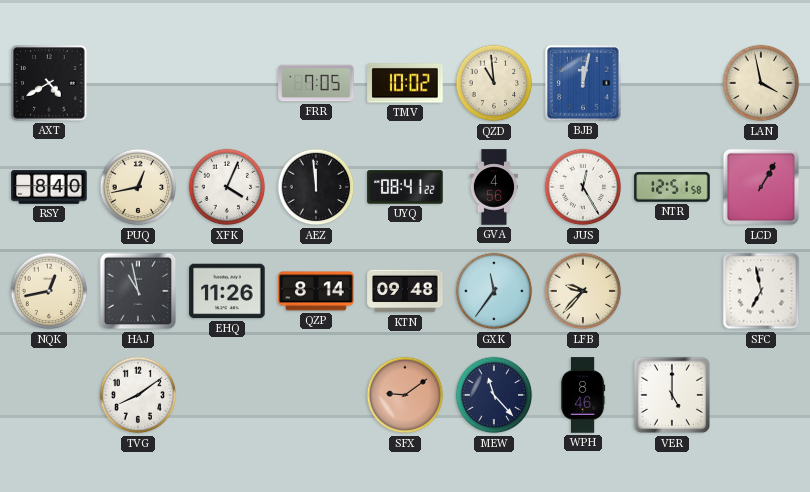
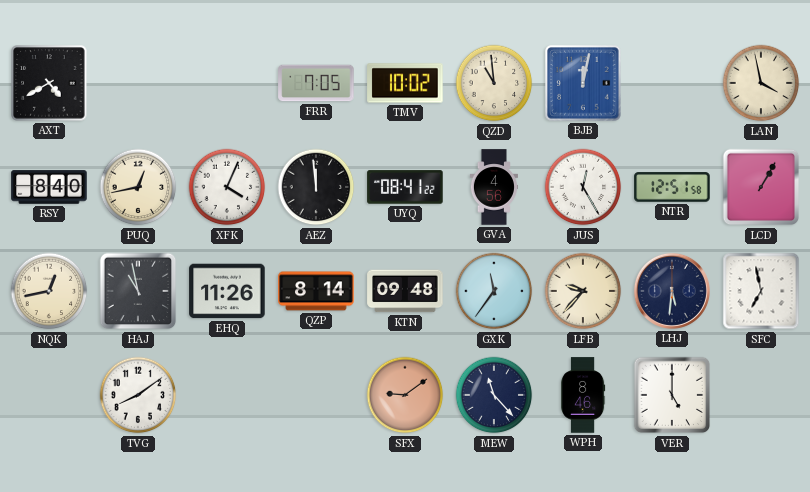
LHJ: none -> 5:31
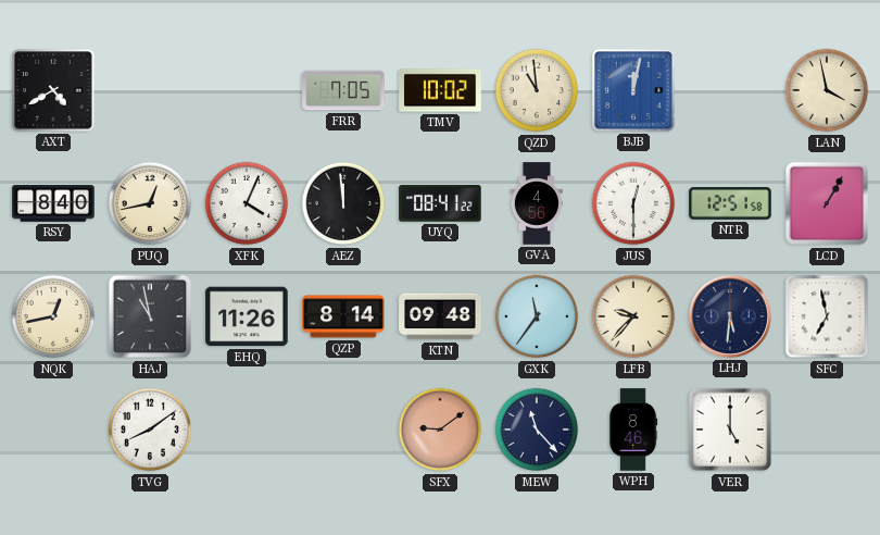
JUS: 12:25 -> 12:30
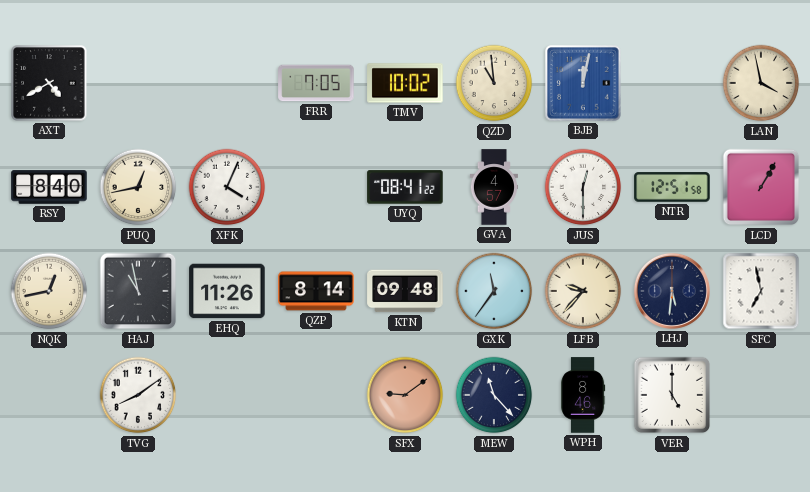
AEZ: 11:59 -> none
GVA: 4:56 -> 4:57
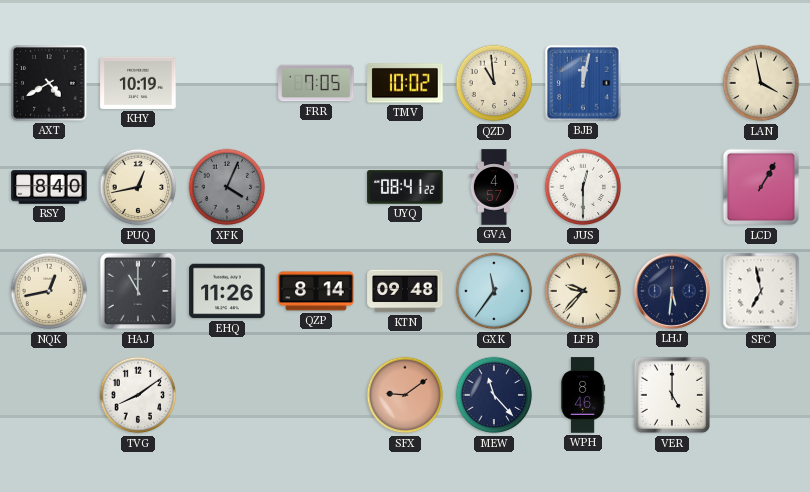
KHY: none -> 10:19
XFK dial: white -> grey
NTR: 12:51 -> none
HAJ: 10:58 -> 11:00
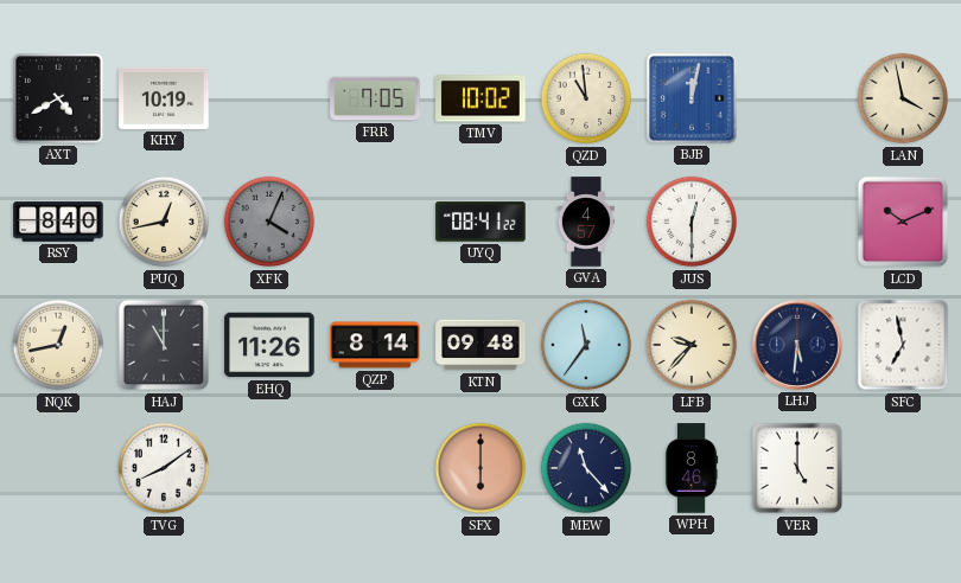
LCD: 1:05 -> 10:11
SFX: 9:09 -> 6:00
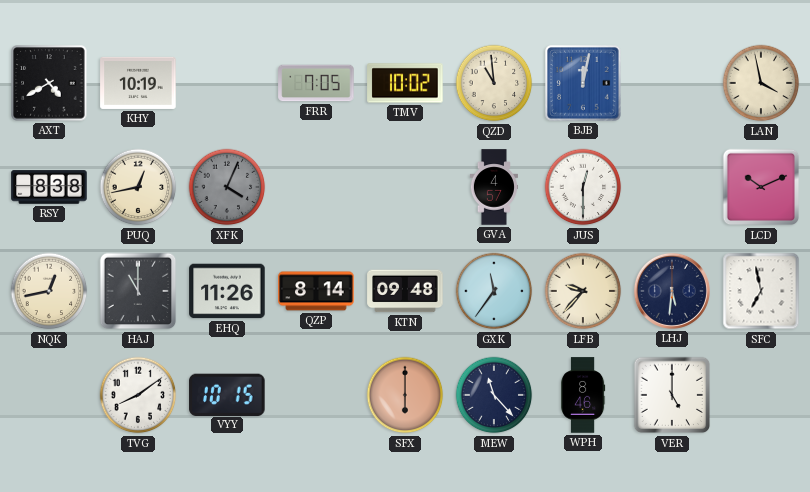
RSY: 8:40 -> 8:38
UYQ: 08:41 -> none
VYY: none -> 10:15
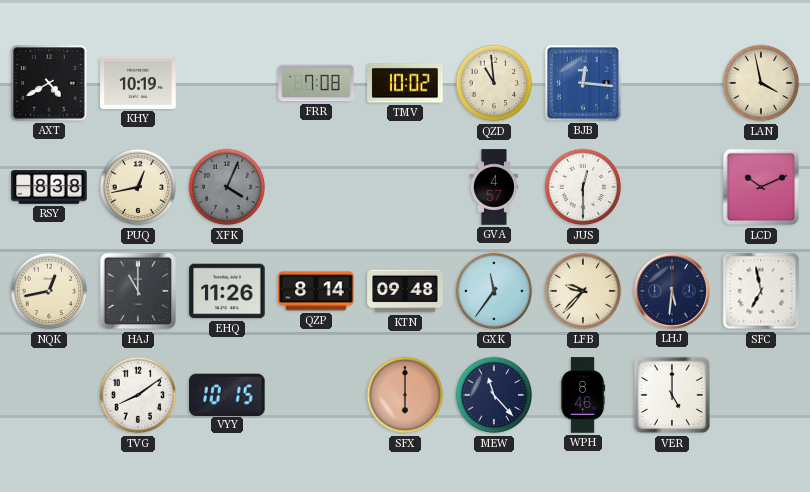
FRR: 7:05 -> 7:08
BJB: 12:02 -> 12:16
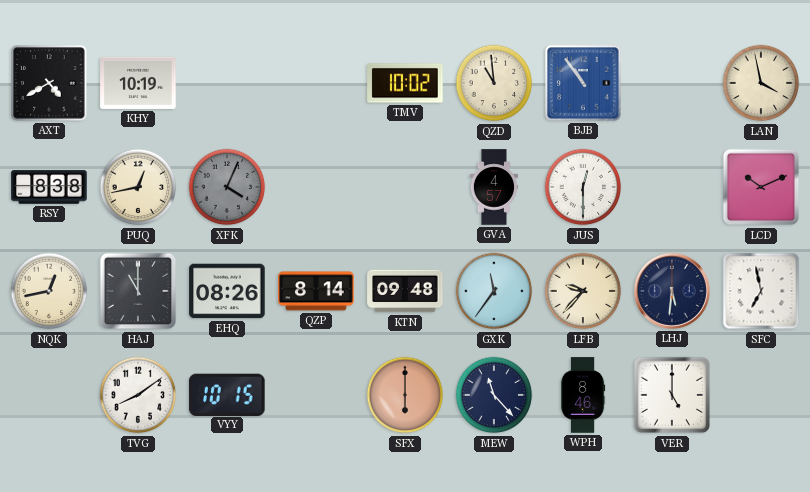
FRR: 7:08 -> none
BJB: 12:16 -> 10:54
EHQ: 11:26 -> 08:26
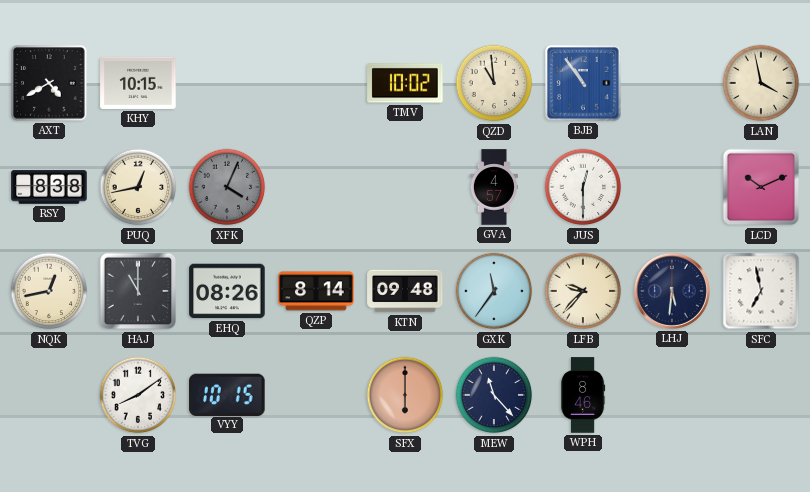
KHY: 10:19 -> 10:15
VER: 5:00 -> none
